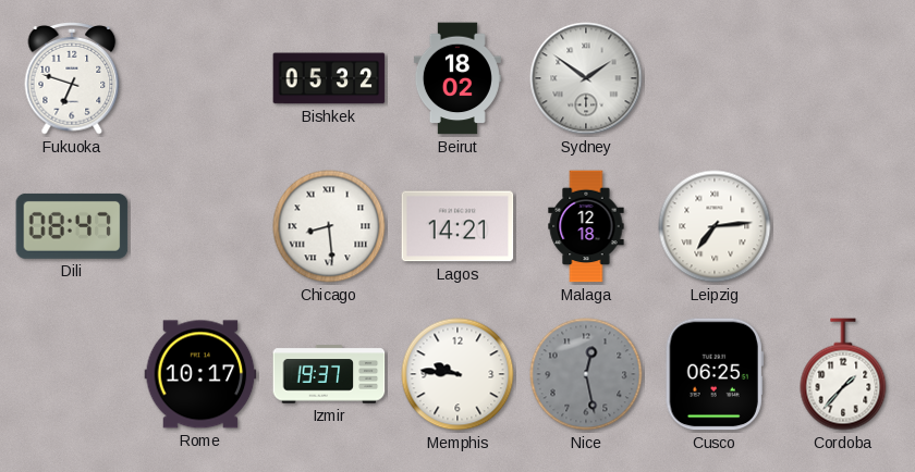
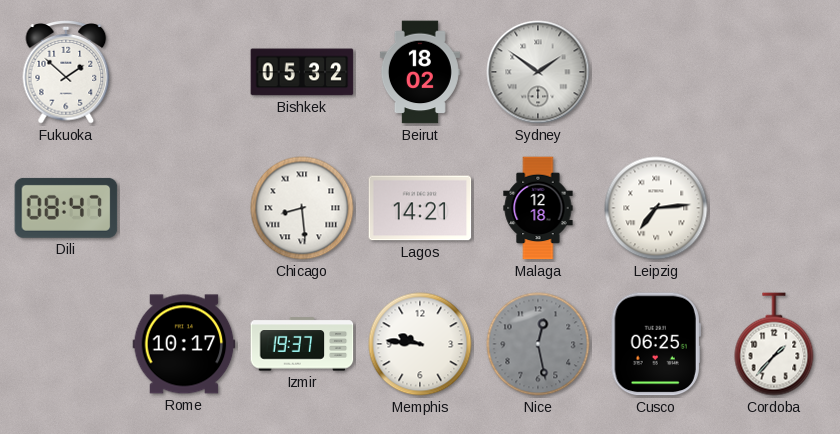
Fukuoka: 6:48 -> 1:52
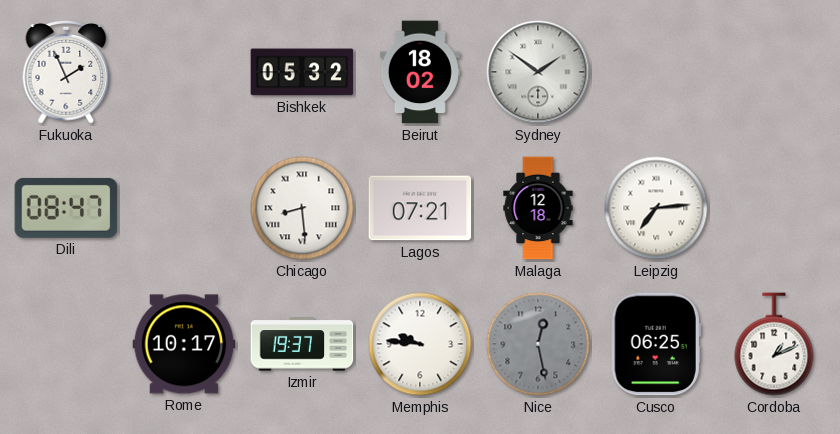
Fukuoka: 1:52 -> 1:56
Lagos: 14:21 -> 07:21
Cordoba: 1:37 -> 1:11
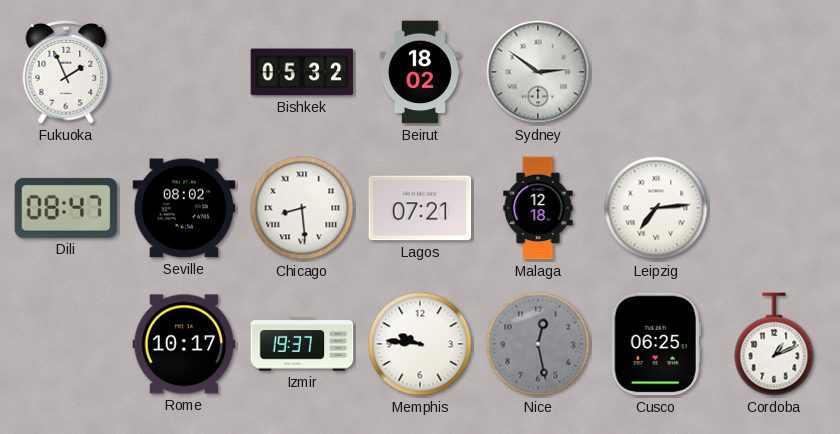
Sydney: 1:51 -> 2:51
Seville: none -> 08:02
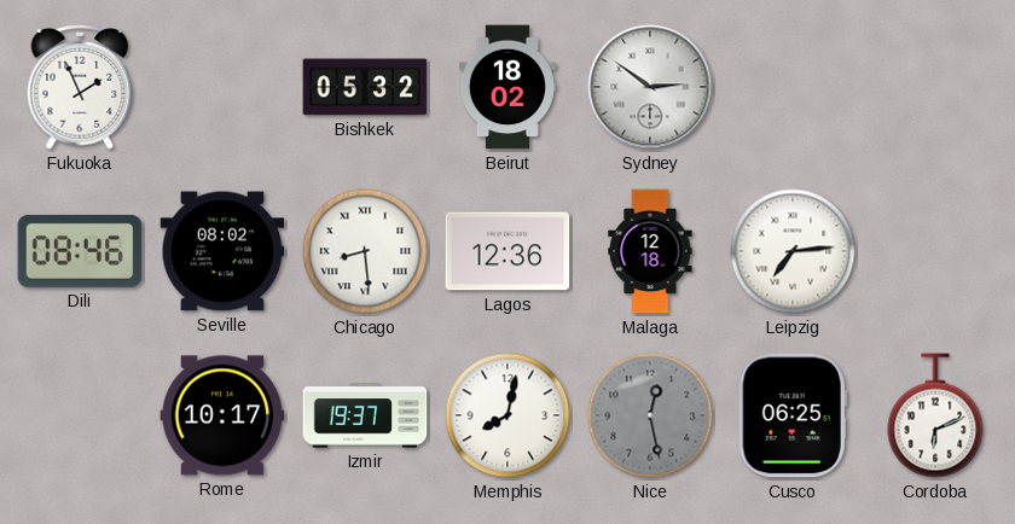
Dili: 08:47 -> 08:46
Lagos: 07:21 -> 12:36
Memphis: 9:46 -> 8:02
Cordoba: 1:11 -> 6:11
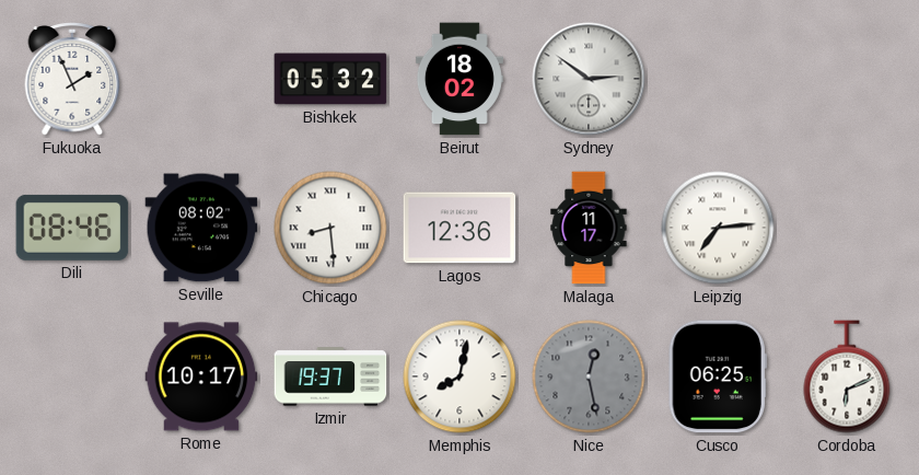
Malaga: 12:18 -> 11:17
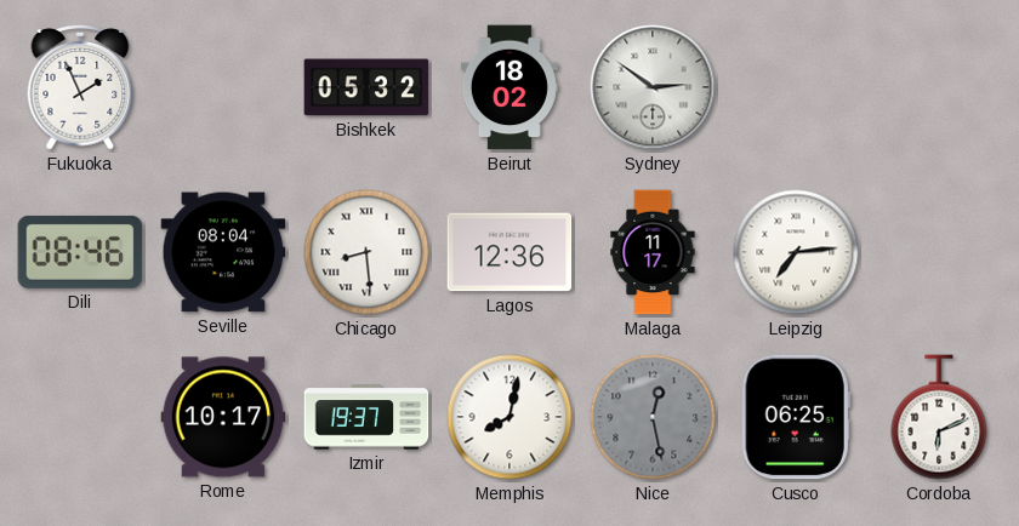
Seville: 08:02 -> 08:04
